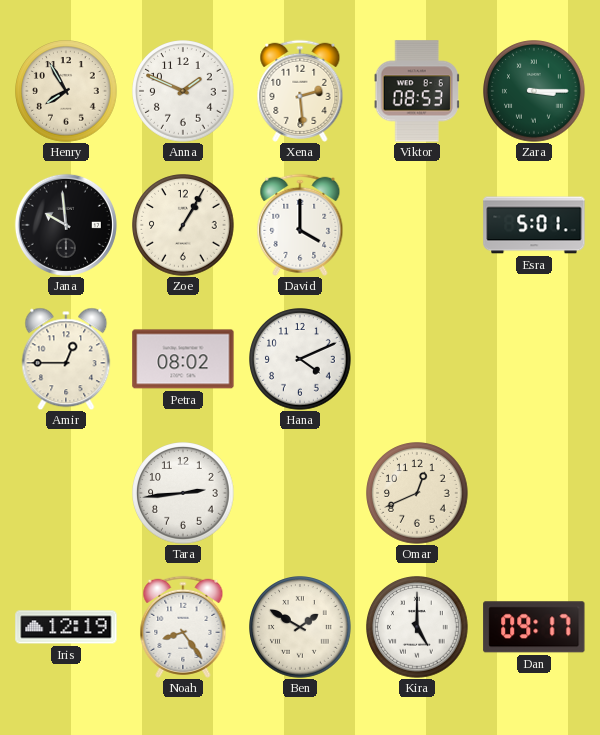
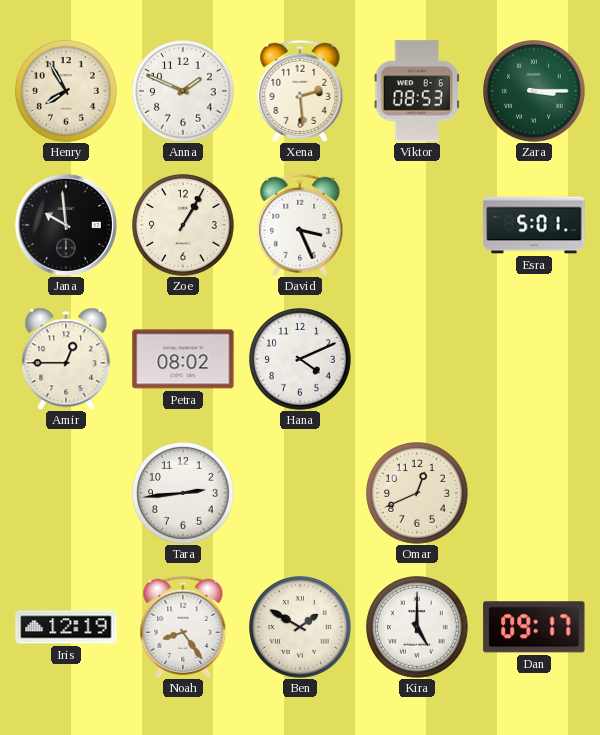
David: 4:00 -> 3:26
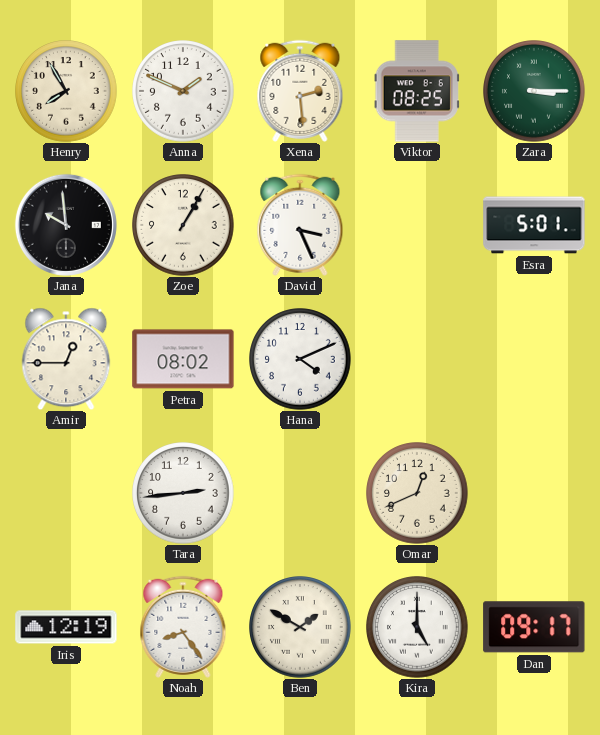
Viktor: 08:53 -> 08:25
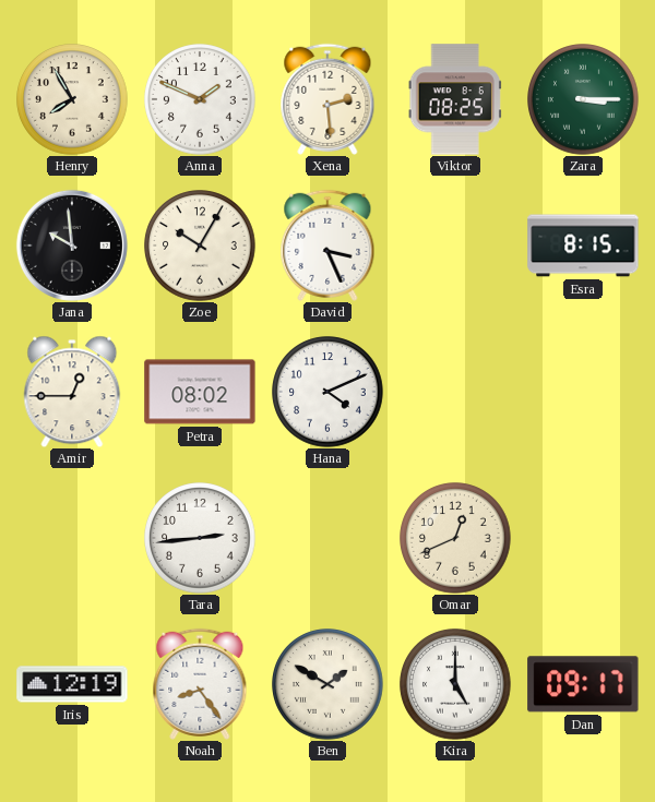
Zoe: 1:05 -> 10:05
Esra: 5:01 -> 8:15
